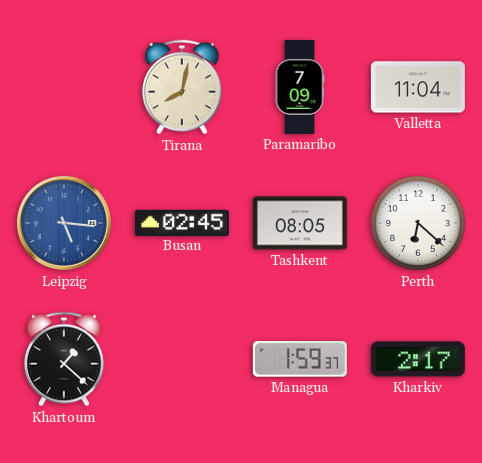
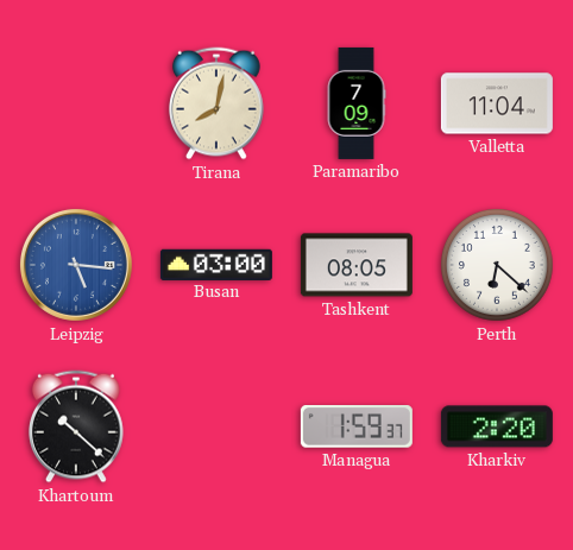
Busan: 02:45 -> 03:00
Khartoum: 1:22 -> 10:22
Kharkiv: 2:17 -> 2:20
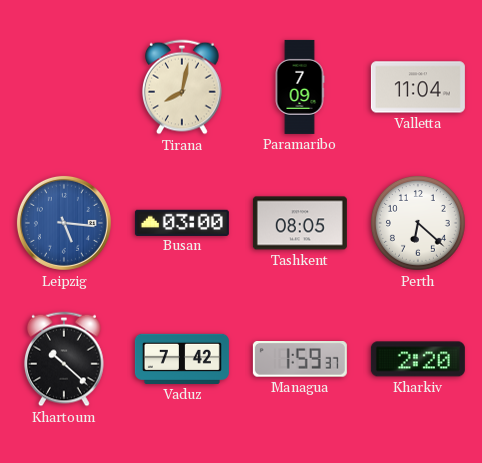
Vaduz: none -> 7:42
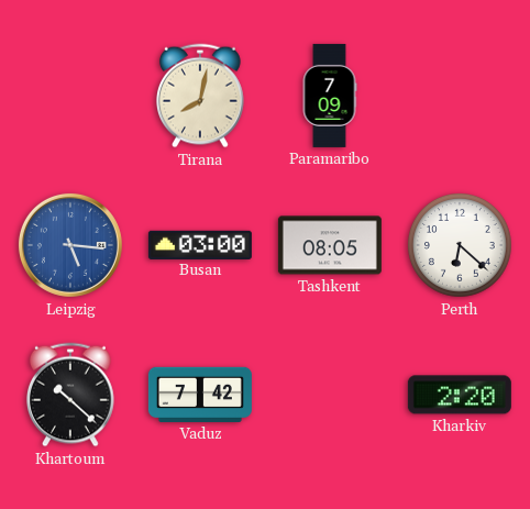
Valletta: 11:04 -> none
Managua: 1:59 -> none
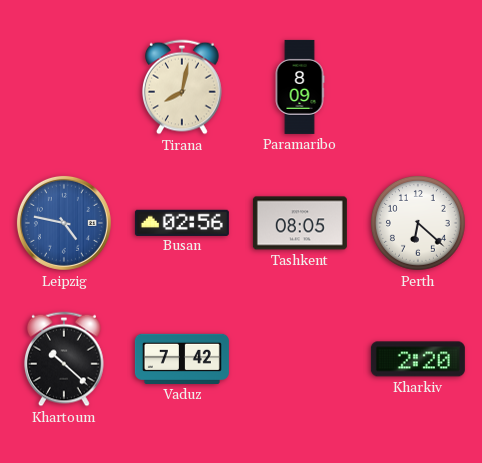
Paramaribo: 7:09 -> 8:09
Leipzig: 5:16 -> 4:47
Busan: 03:00 -> 02:56
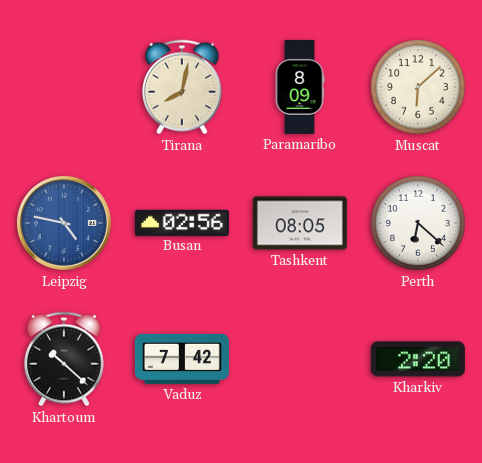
Muscat: none -> 6:08
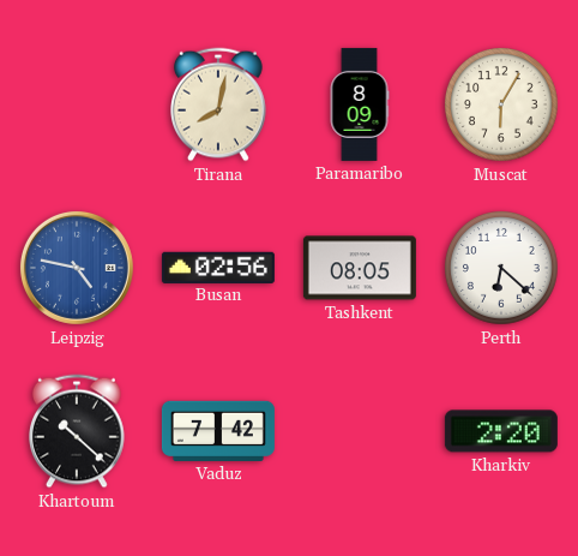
Muscat: 6:08 -> 6:05
